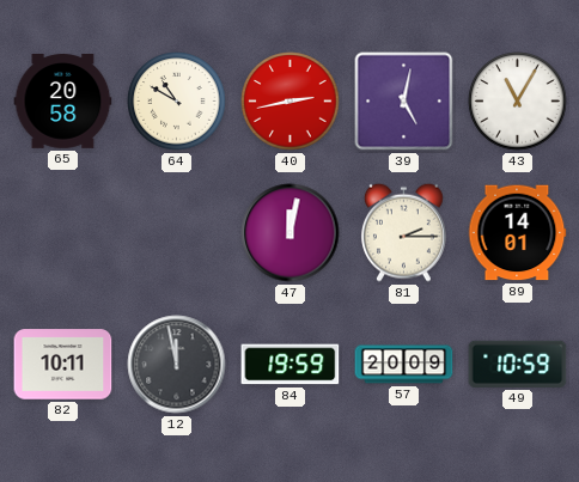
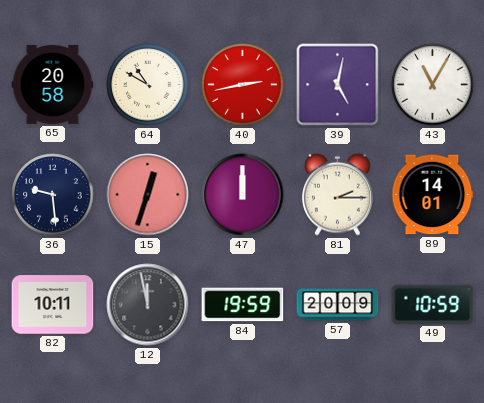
36: none -> 9:29
15: none -> 12:33
47: 12:02 -> 12:00
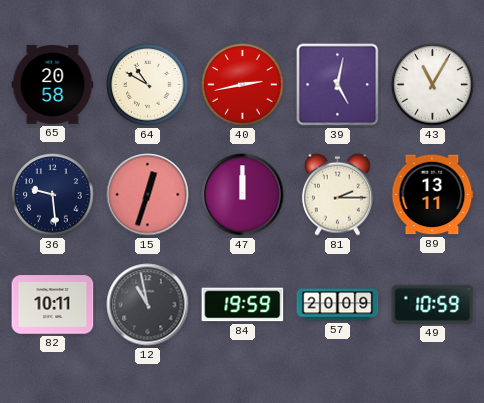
89: 14:01 -> 13:11
12: 11:58 -> 10:58
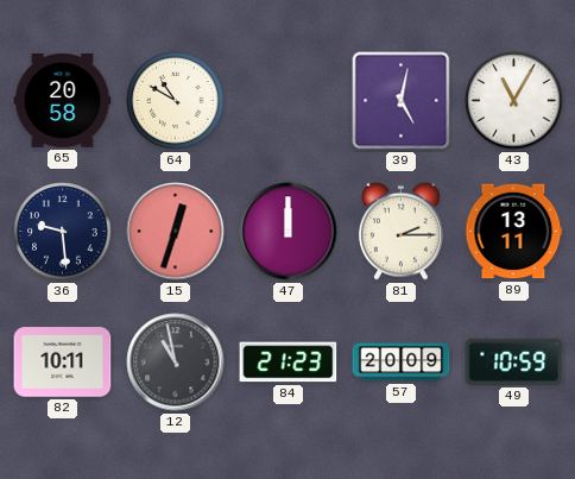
40: 2:43 -> none
84: 19:59 -> 21:23
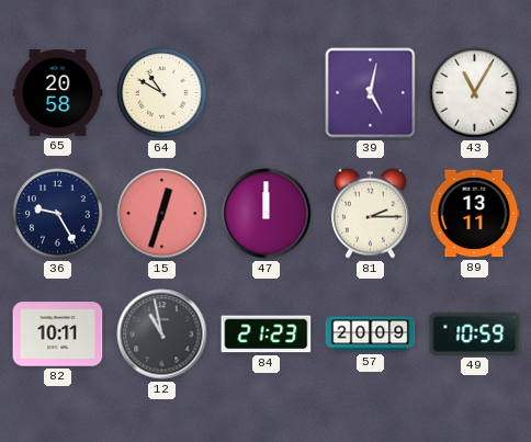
36: 9:29 -> 9:25
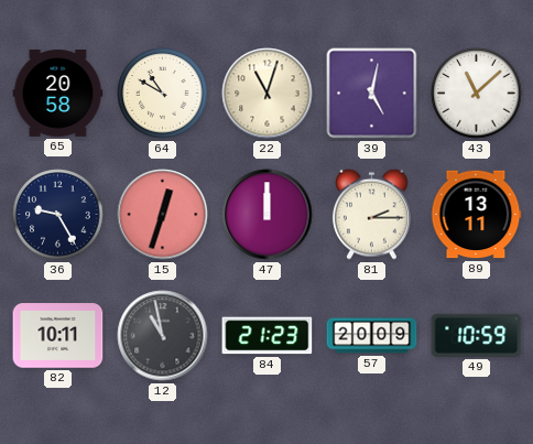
22: none -> 11:03
43: 11:05 -> 11:08
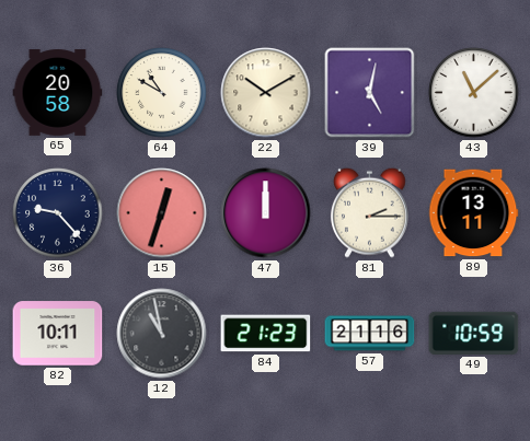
22: 11:03 -> 10:10
36: 9:25 -> 9:23
57: 20:09 -> 21:16
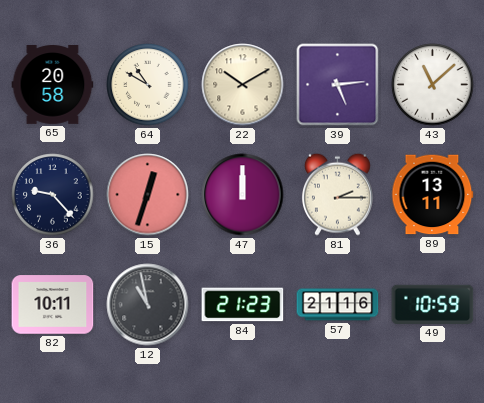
39: 5:02 -> 5:14
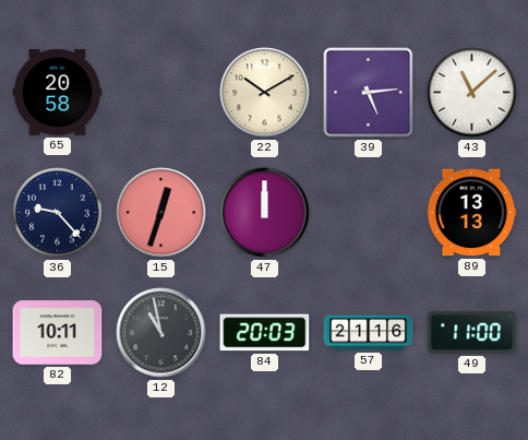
64: 10:50 -> none
81: 2:15 -> none
89: 13:11 -> 13:13
84: 21:23 -> 20:03
49: 10:59 -> 11:00
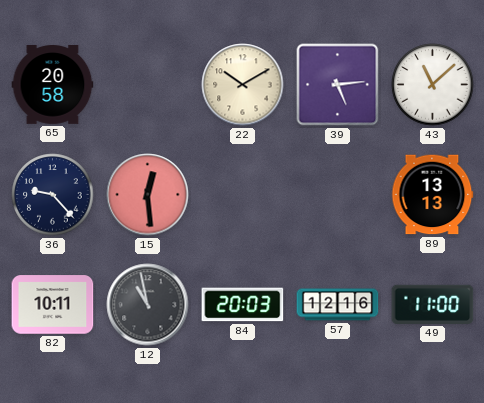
15: 12:33 -> 12:29
47: 12:00 -> none
57: 21:16 -> 12:16
